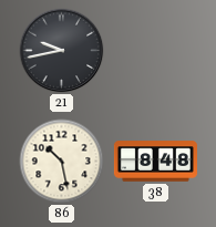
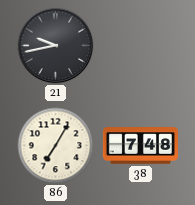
86: 10:28 -> 7:05
38: 8:48 -> 7:48
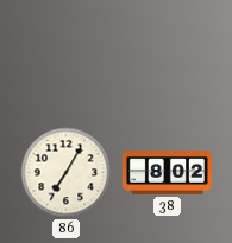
21: 9:43 -> none
38: 7:48 -> 8:02
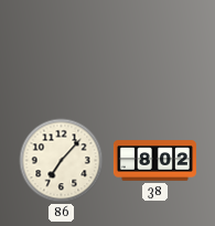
86: 7:05 -> 7:07
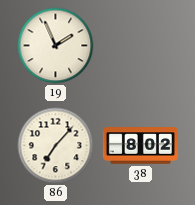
19: none -> 1:56
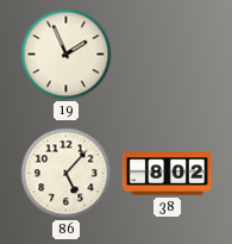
86: 7:07 -> 5:07
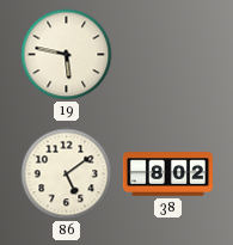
19: 1:56 -> 5:47
86: 5:07 -> 5:09
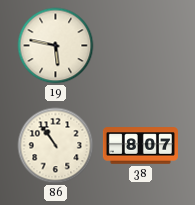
86: 5:09 -> 10:54
38: 8:02 -> 8:07
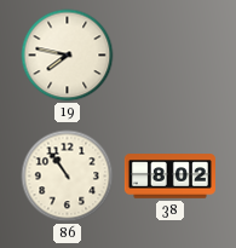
19: 5:47 -> 7:47
38: 8:07 -> 8:02
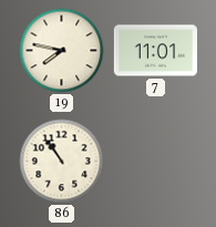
7: none -> 11:01
38: 8:02 -> none
